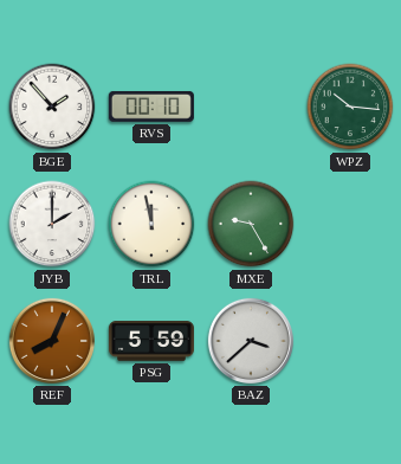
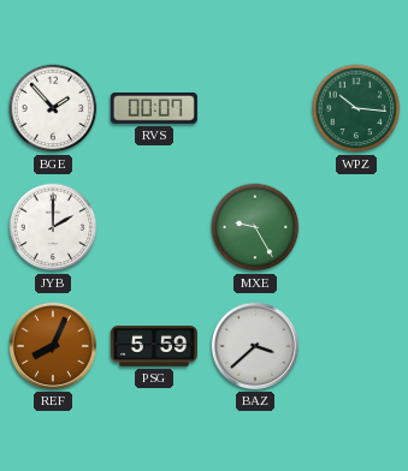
RVS: 00:10 -> 00:07
TRL: 11:58 -> none
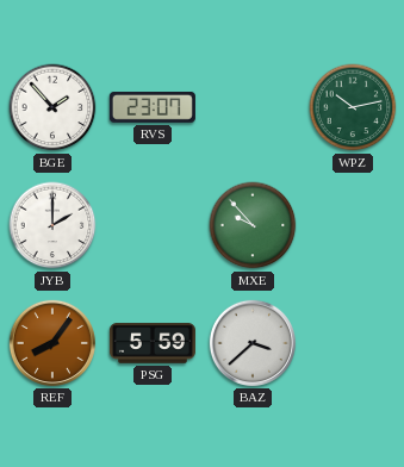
RVS: 00:07 -> 23:07
WPZ: 10:16 -> 10:13
MXE: 9:25 -> 9:53
REF: 8:04 -> 8:06
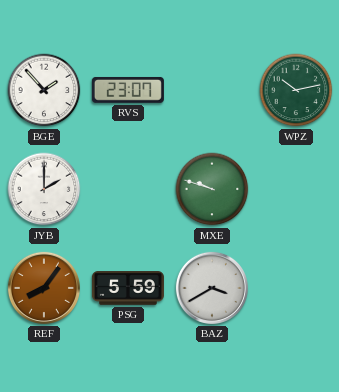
MXE: 9:53 -> 9:48
BAZ: 3:38 -> 3:40
